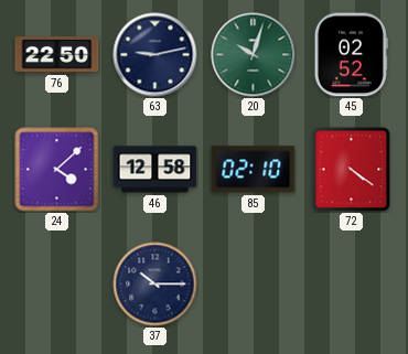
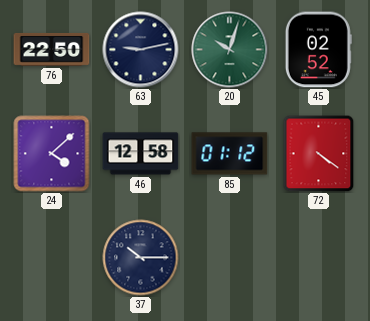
85: 02:10 -> 01:12
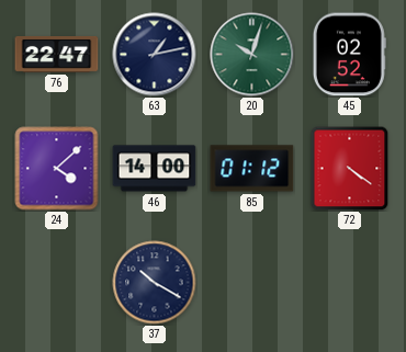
76: 22:50 -> 22:47
63: 9:13 -> 1:13
46: 12:58 -> 14:00
37: 10:15 -> 10:20
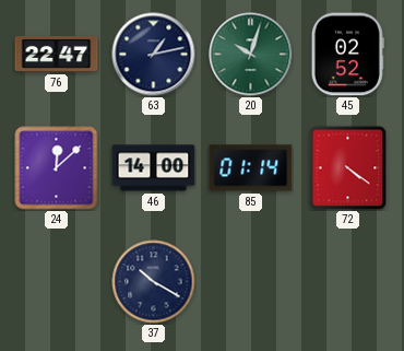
24: 4:08 -> 12:08
85: 01:12 -> 01:14
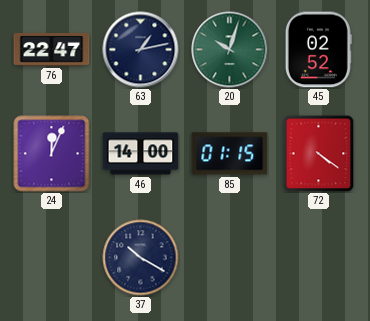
24: 12:08 -> 12:04
85: 01:14 -> 01:15
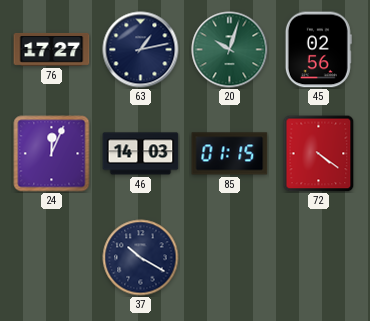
76: 22:47 -> 17:27
45: 02:52 -> 02:56
46: 14:00 -> 14:03
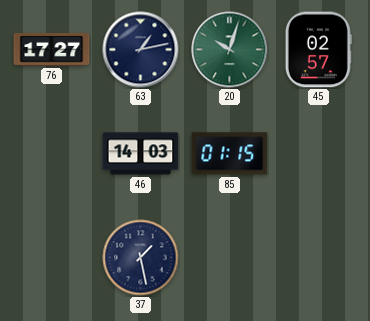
45: 02:56 -> 02:57
24: 12:04 -> none
72: 4:21 -> none
37: 10:20 -> 1:28
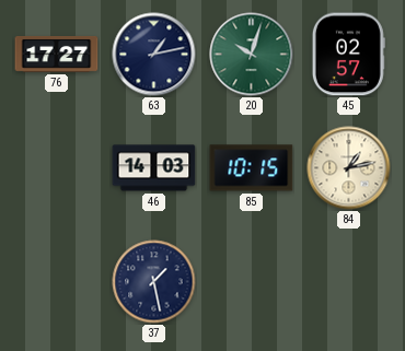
85: 01:15 -> 10:15
84: none -> 1:13
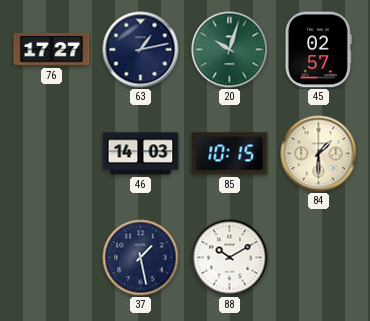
84: 1:13 -> 1:30
88: none -> 10:10
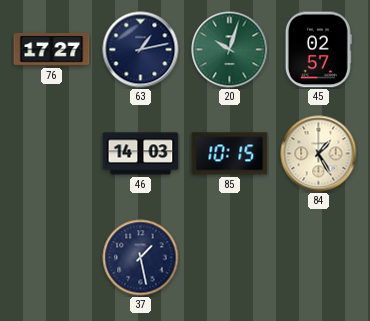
84: 1:30 -> 1:25
88: 10:10 -> none
